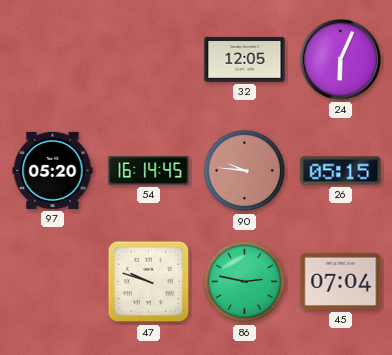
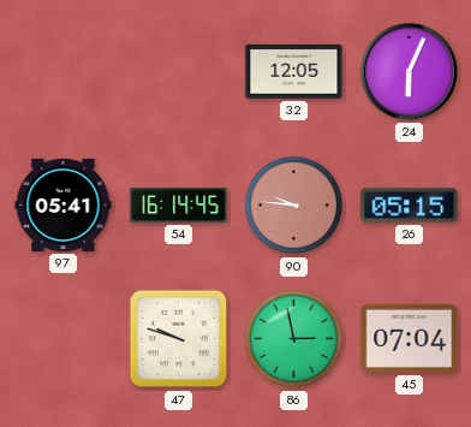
97: 05:20 -> 05:41
86: 2:47 -> 2:58
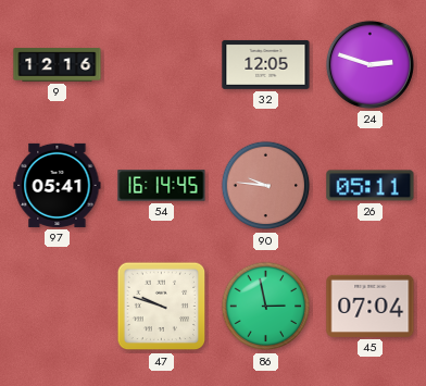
9: none -> 12:16
24: 6:04 -> 2:48
26: 05:15 -> 05:11
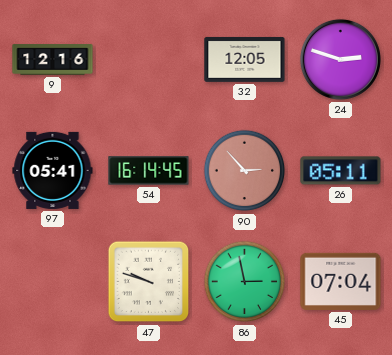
90: 9:46 -> 2:53
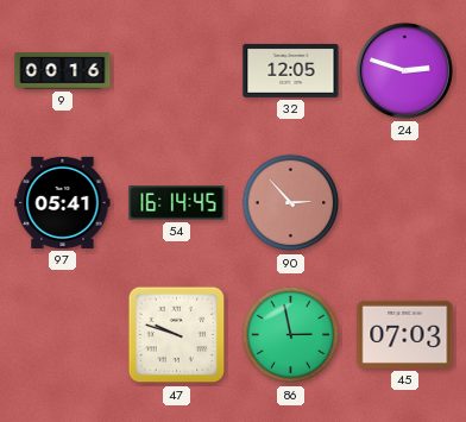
9: 12:16 -> 00:16
26: 05:11 -> none
45: 07:04 -> 07:03
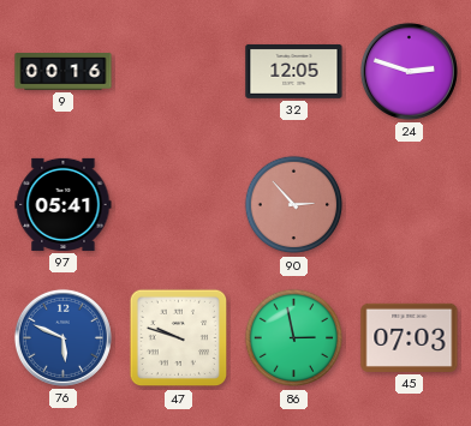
54: 16:14 -> none
76: none -> 5:49
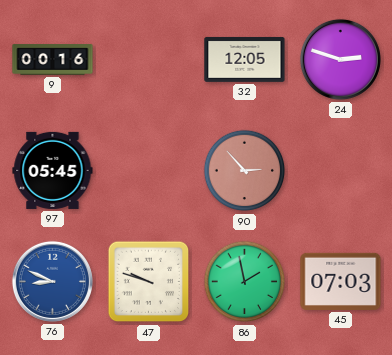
97: 05:41 -> 05:45
76: 5:49 -> 8:49
86: 2:58 -> 1:58
